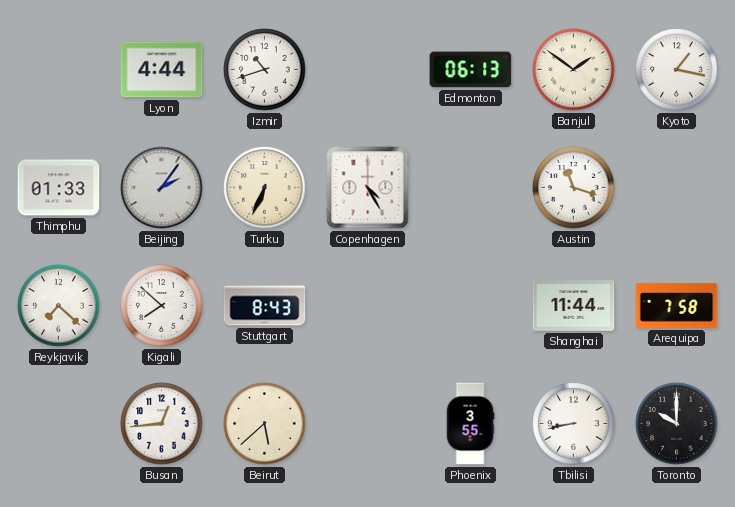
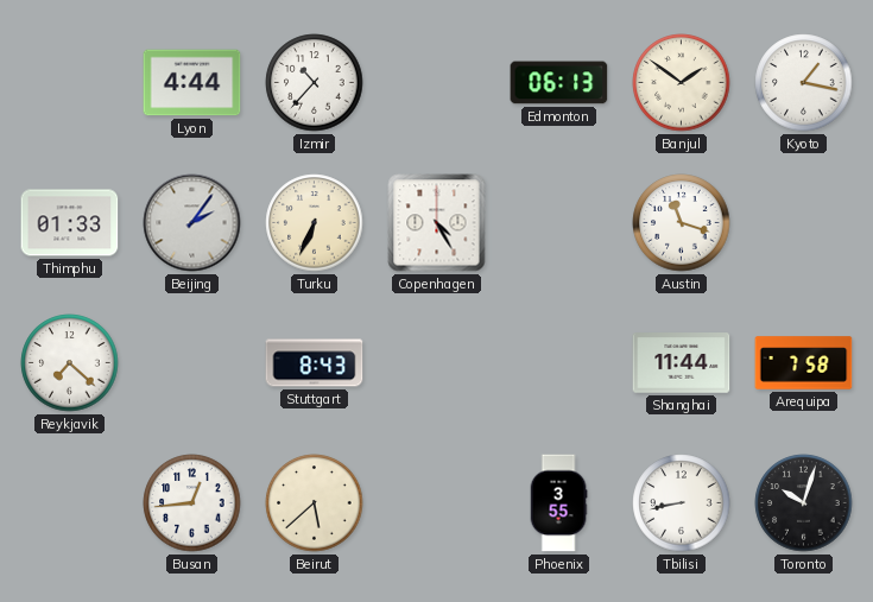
Izmir: 10:42 -> 10:37
Kigali: 7:52 -> none
Toronto: 10:00 -> 10:03
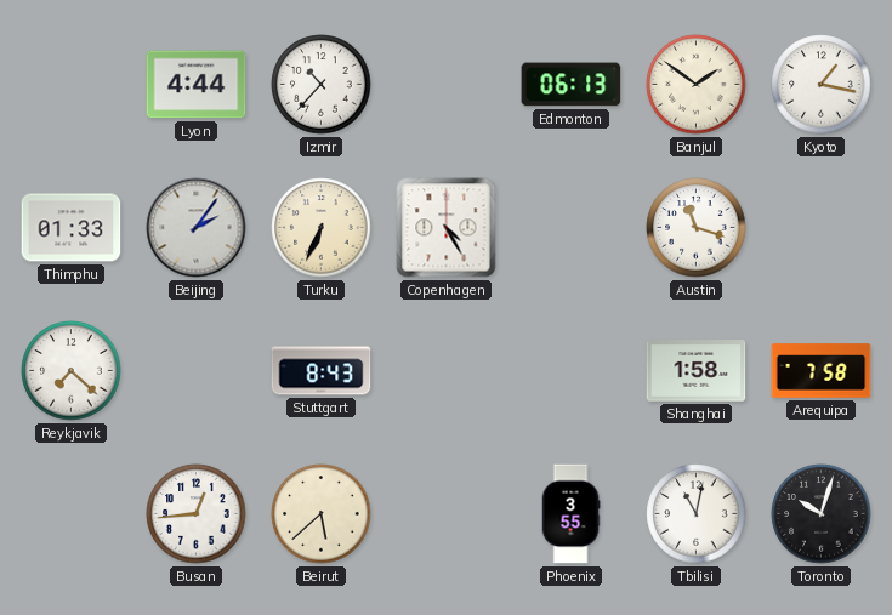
Shanghai: 11:44 -> 1:58
Tbilisi: 8:43 -> 11:02
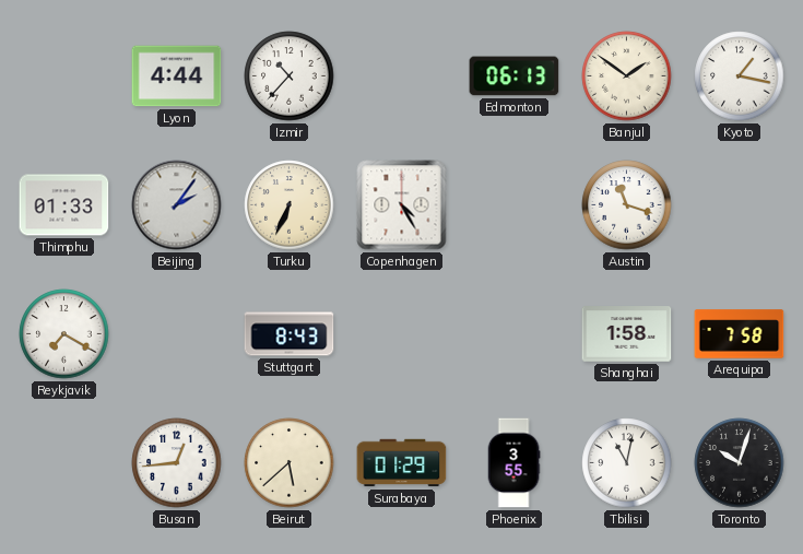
Reykjavik: 7:22 -> 7:20
Surabaya: none -> 01:29
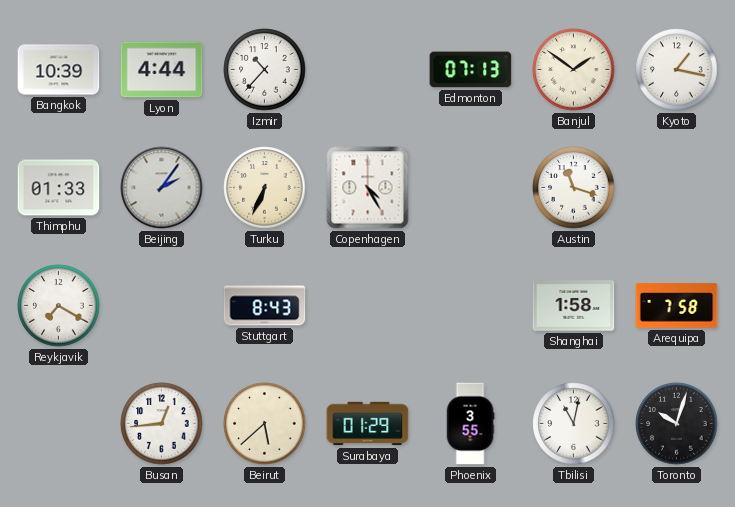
Bangkok: none -> 10:39
Edmonton: 06:13 -> 07:13
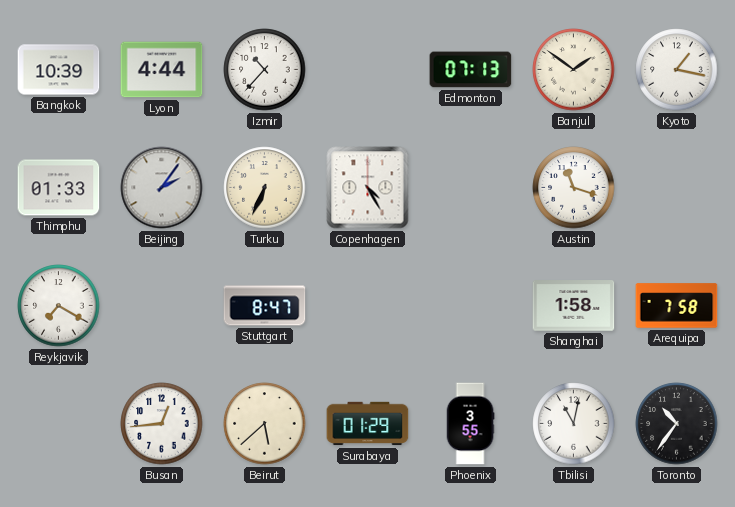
Stuttgart: 8:43 -> 8:47
Toronto: 10:03 -> 10:36
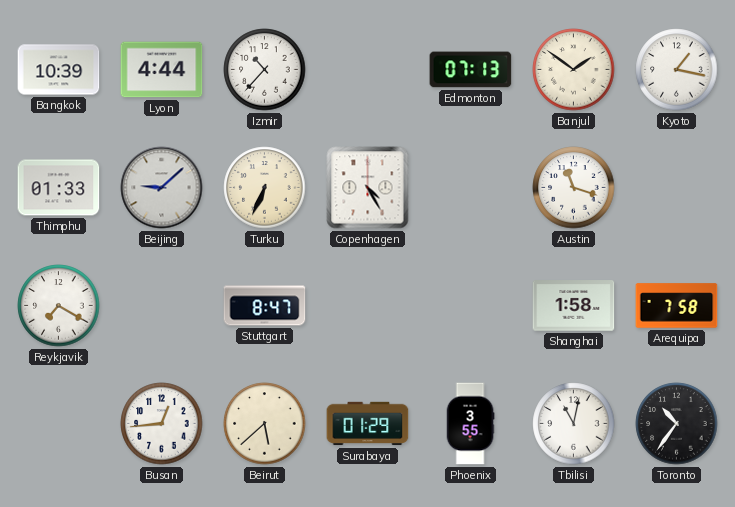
Beijing: 2:06 -> 9:08
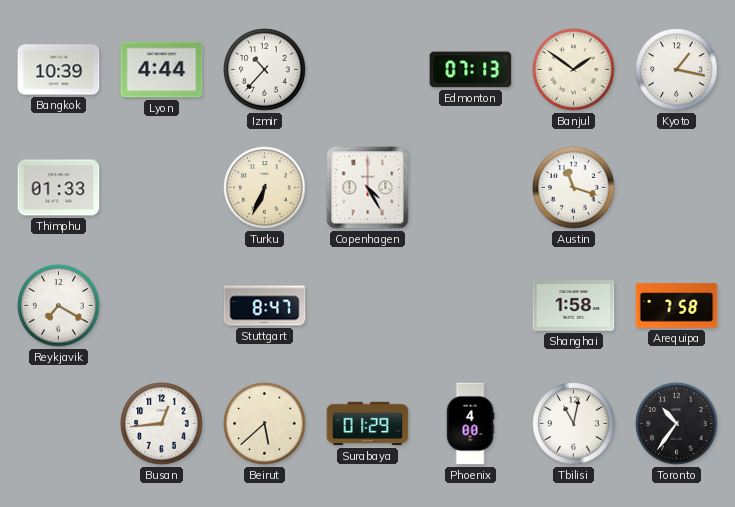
Beijing: 9:08 -> none
Phoenix: 3:55 -> 4:00
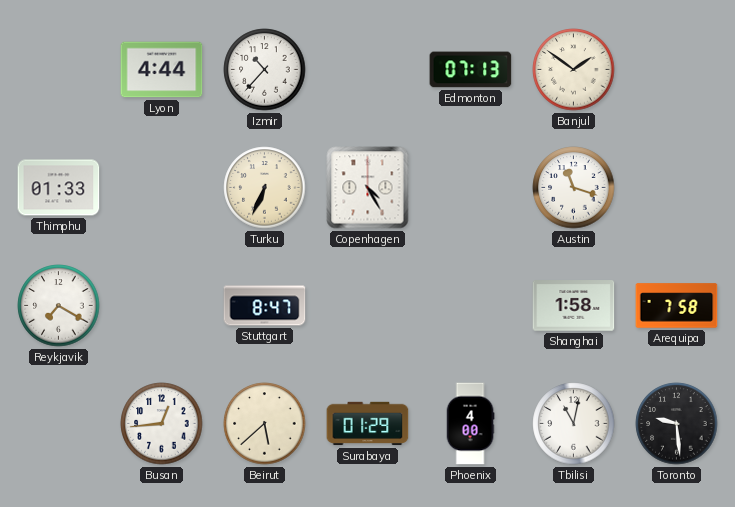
Bangkok: 10:39 -> none
Kyoto: 1:17 -> none
Toronto: 10:36 -> 9:29
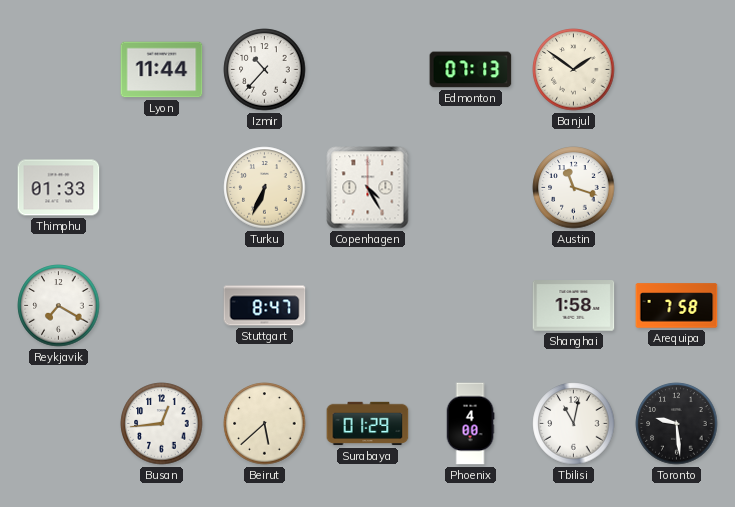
Lyon: 4:44 -> 11:44
